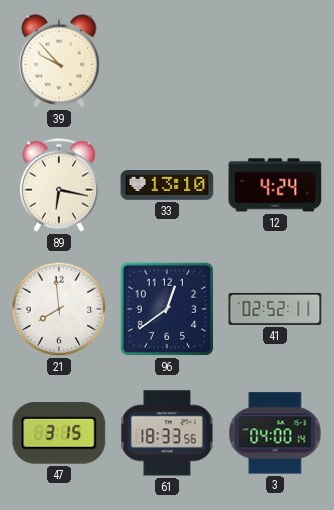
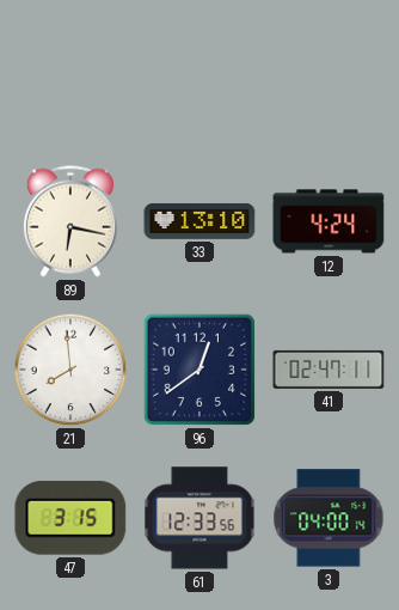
39: 9:53 -> none
41: 02:52 -> 02:47
61: 18:33 -> 12:33
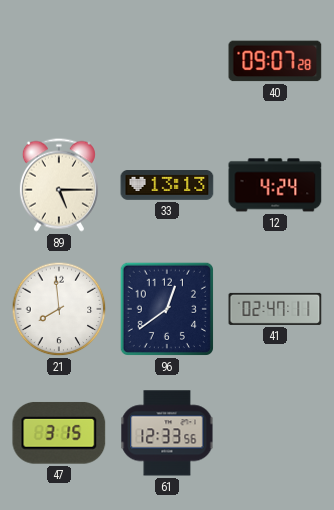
40: none -> 09:07
89: 6:17 -> 5:15
33: 13:10 -> 13:13
3: 04:00 -> none
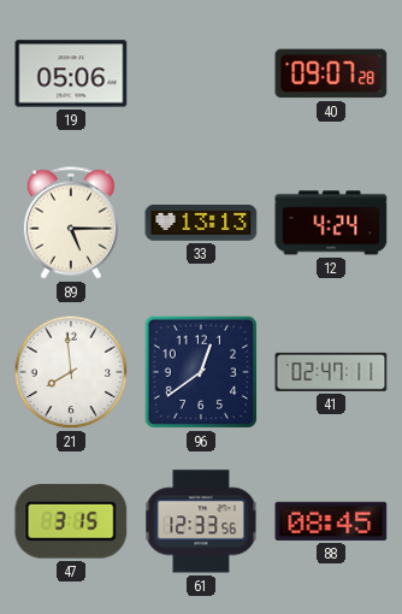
19: none -> 05:06
88: none -> 08:45
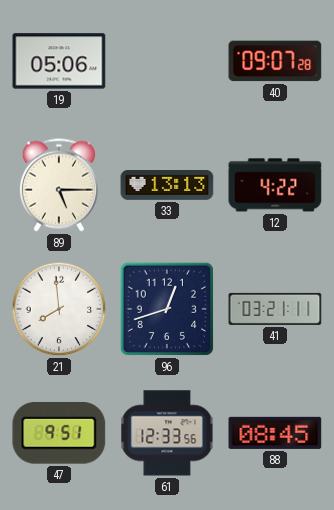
12: 4:24 -> 4:22
96: 12:39 -> 12:42
41: 02:47 -> 03:21
47: 3:15 -> 9:51
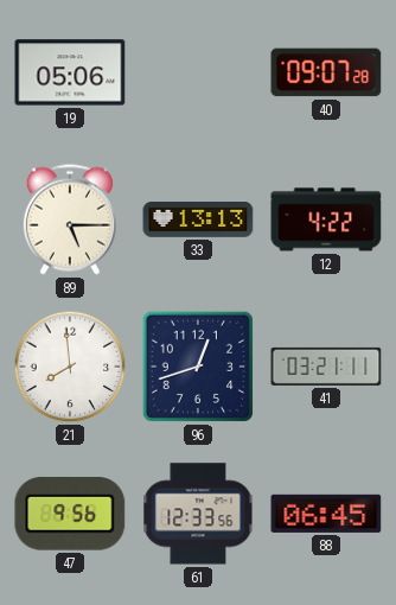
47: 9:51 -> 9:56
88: 08:45 -> 06:45
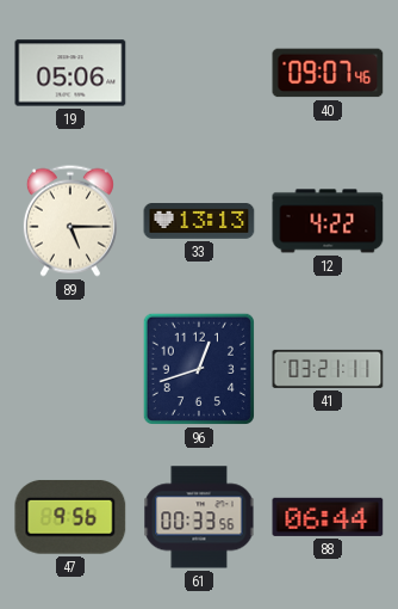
40: 09:07:28 -> 09:07:46
21: 7:59 -> none
61: 12:33 -> 00:33
88: 06:45 -> 06:44
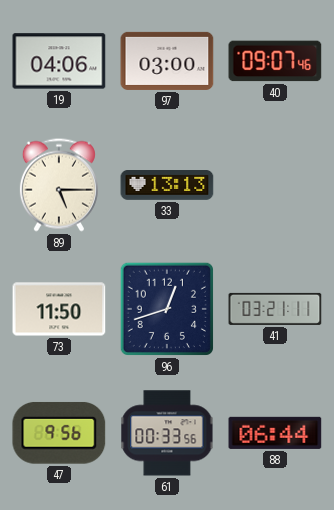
19: 05:06 -> 04:06
97: none -> 03:00
12: 4:22 -> none
73: none -> 11:50
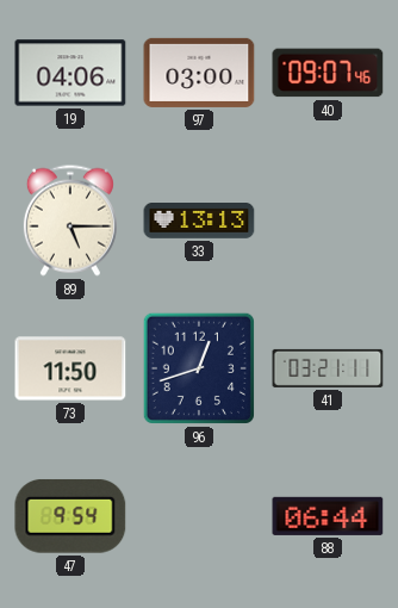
47: 9:56 -> 9:54
61: 00:33 -> none
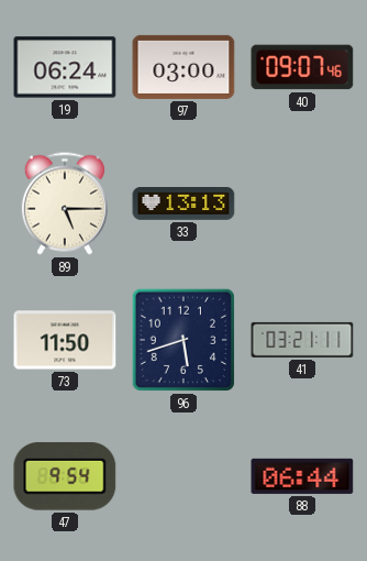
19: 04:06 -> 06:24
96: 12:42 -> 5:42
